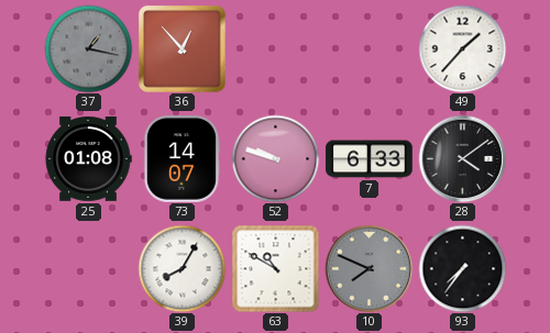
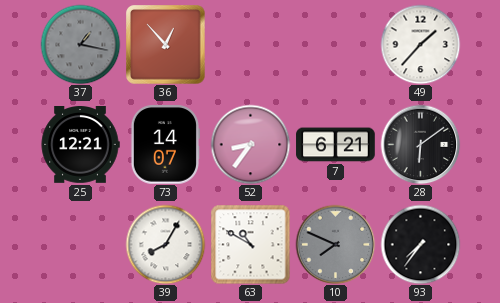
25: 01:08 -> 12:21
52: 9:48 -> 8:36
7: 6:33 -> 6:21
28: 4:09 -> 6:09
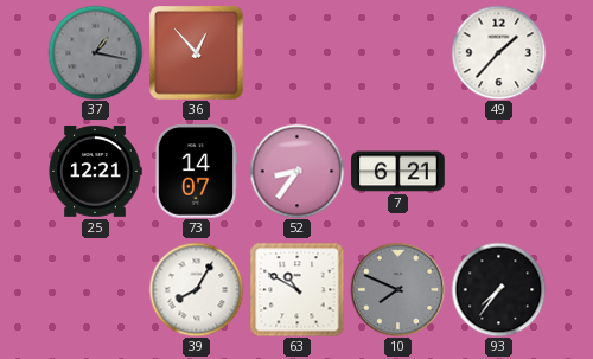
28: 6:09 -> none
